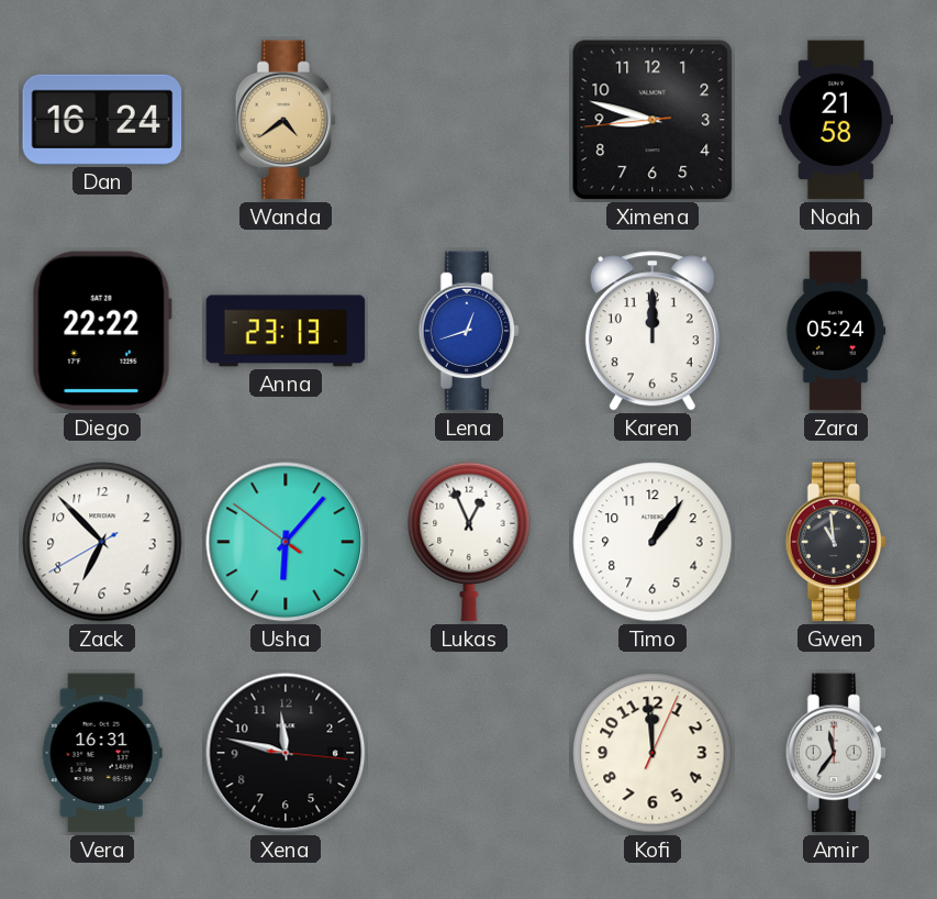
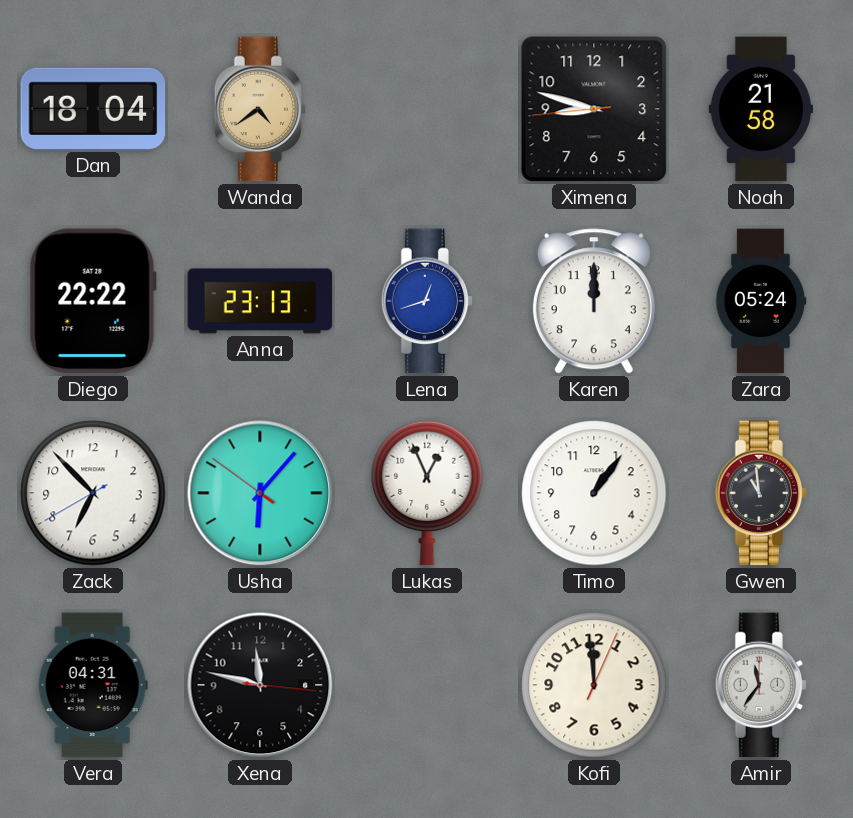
Dan: 16:24 -> 18:04
Vera: 16:31 -> 04:31
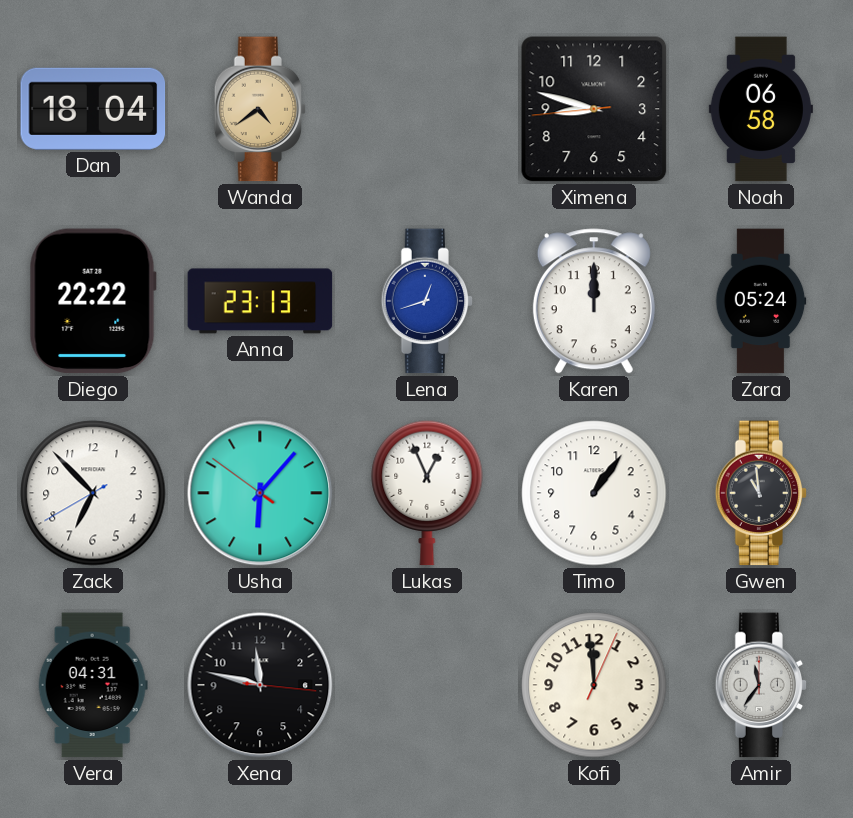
Noah: 21:58 -> 06:58
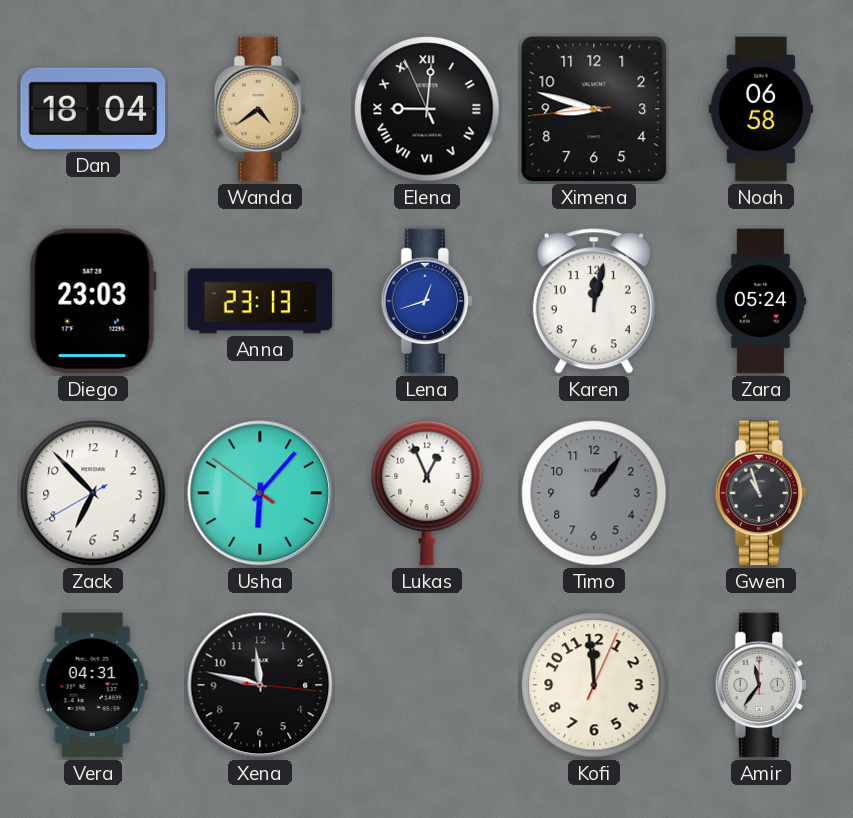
Elena: none -> 9:00
Diego: 22:22 -> 23:03
Karen: 12:00 -> 12:02
Timo dial: white -> grey
Gwen: 10:59 -> 10:57
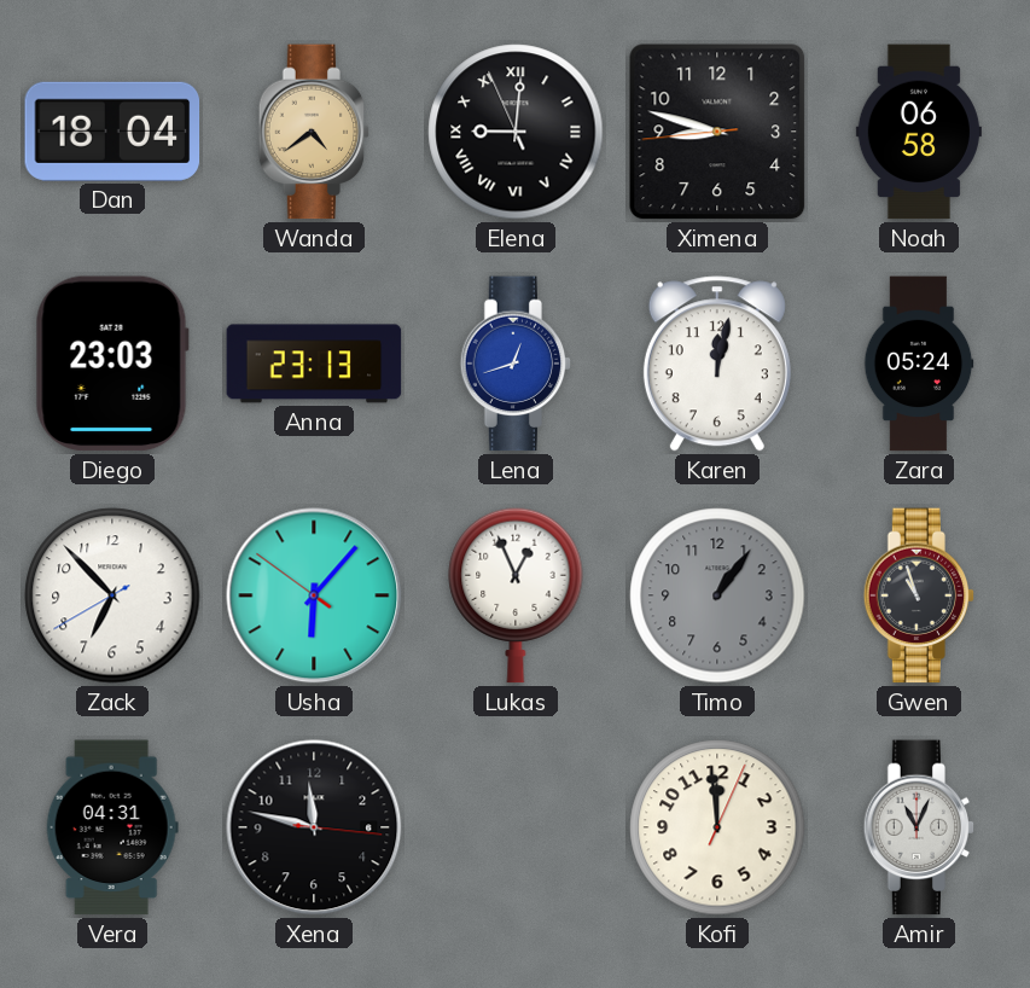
Amir: 11:36 -> 11:04
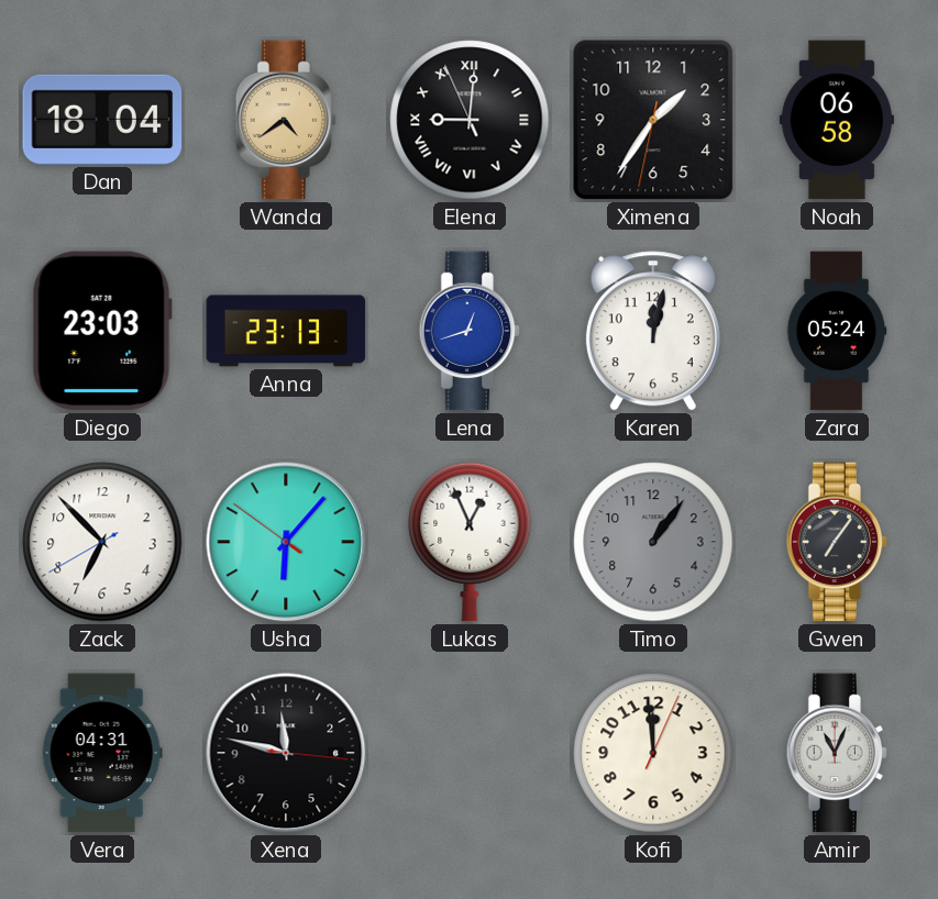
Ximena: 8:47 -> 1:35
Gwen: 10:57 -> 7:06
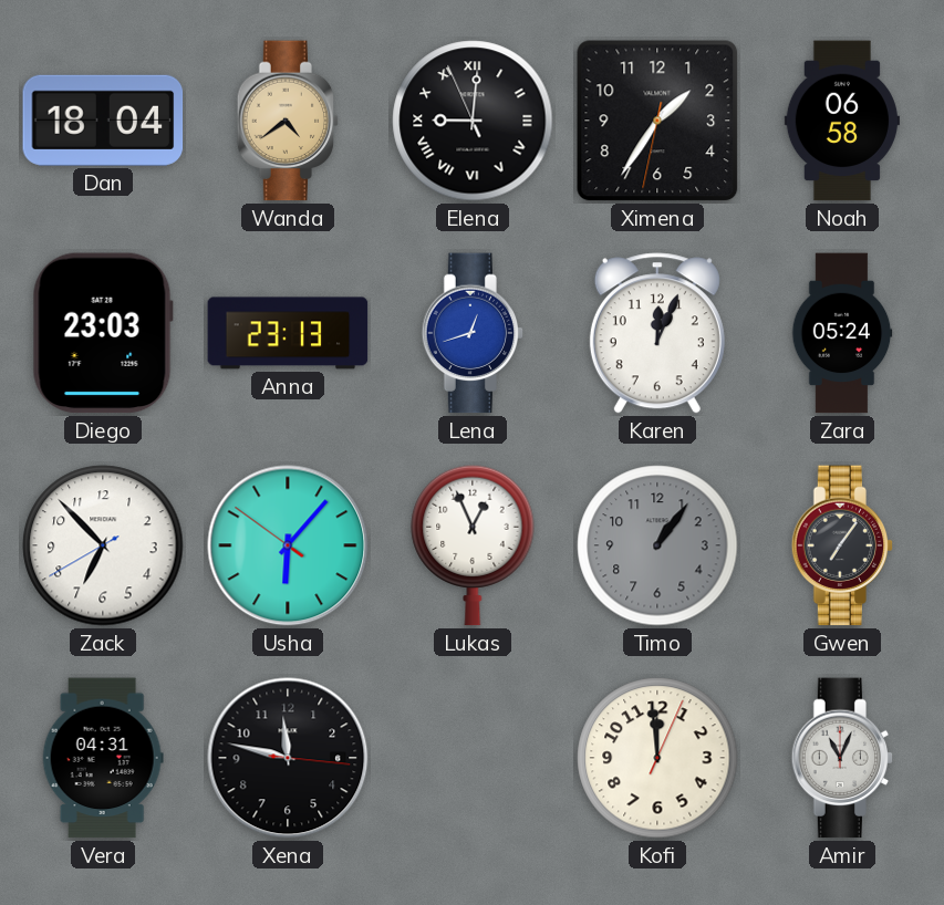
Karen: 12:02 -> 12:04
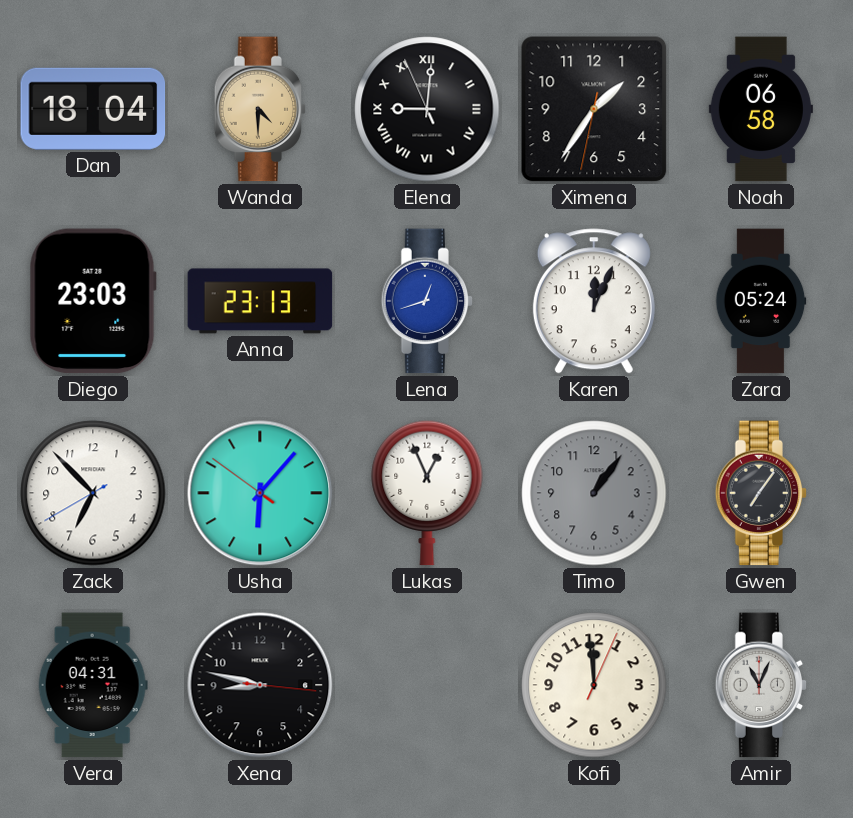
Wanda: 4:39 -> 4:30
Xena: 11:47 -> 8:47
